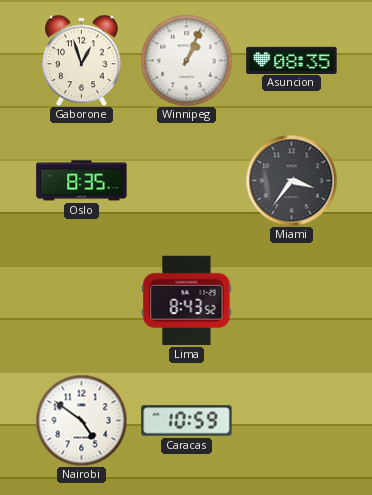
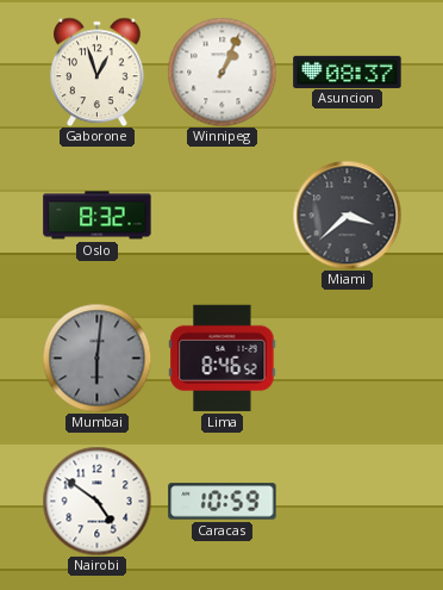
Asuncion: 08:35 -> 08:37
Oslo: 8:35 -> 8:32
Miami: 3:36 -> 3:38
Mumbai: none -> 6:01
Lima: 8:43 -> 8:46
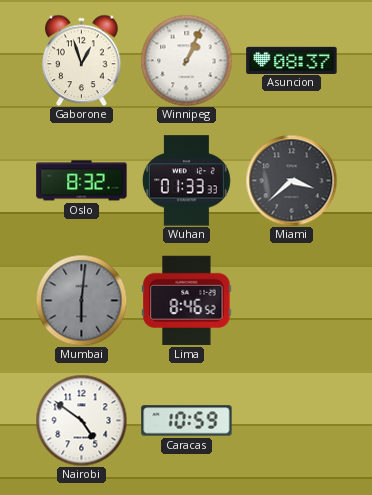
Wuhan: none -> 01:33
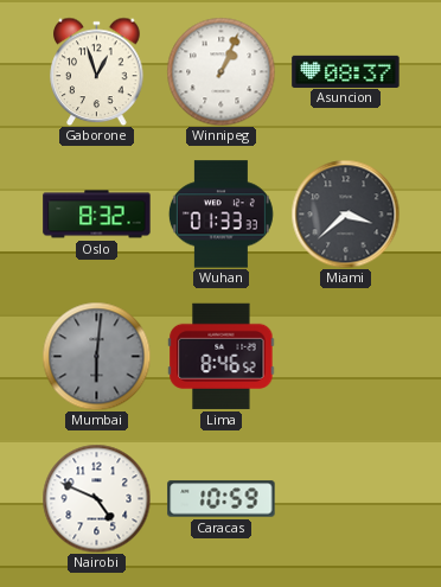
Nairobi: 4:51 -> 4:49
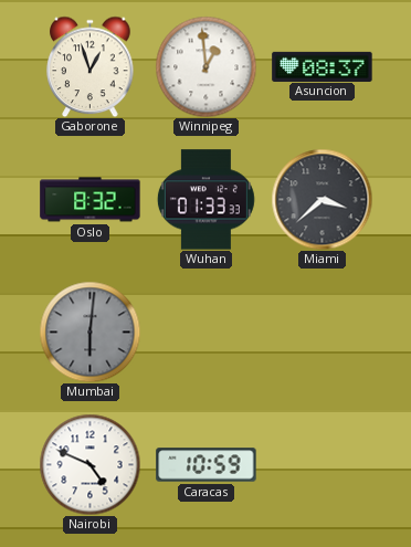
Winnipeg: 1:04 -> 12:59
Lima: 8:46 -> none
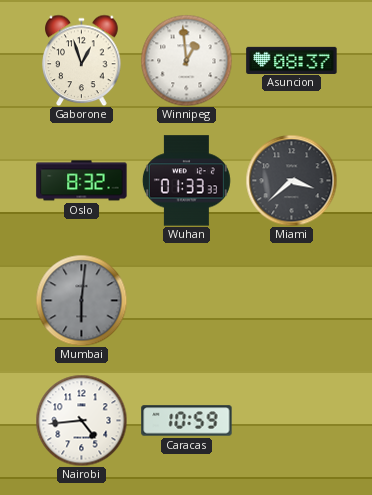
Nairobi: 4:49 -> 4:44
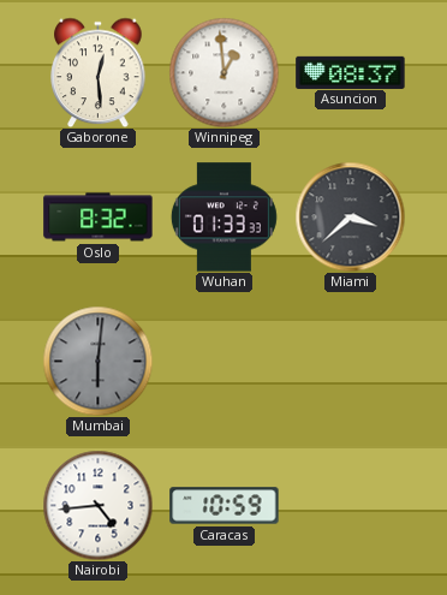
Gaborone: 12:57 -> 12:29
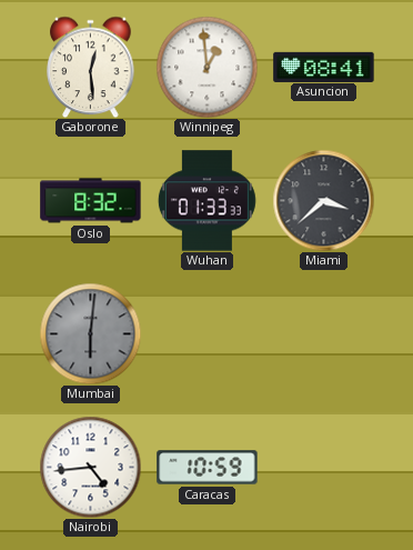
Asuncion: 08:37 -> 08:41
